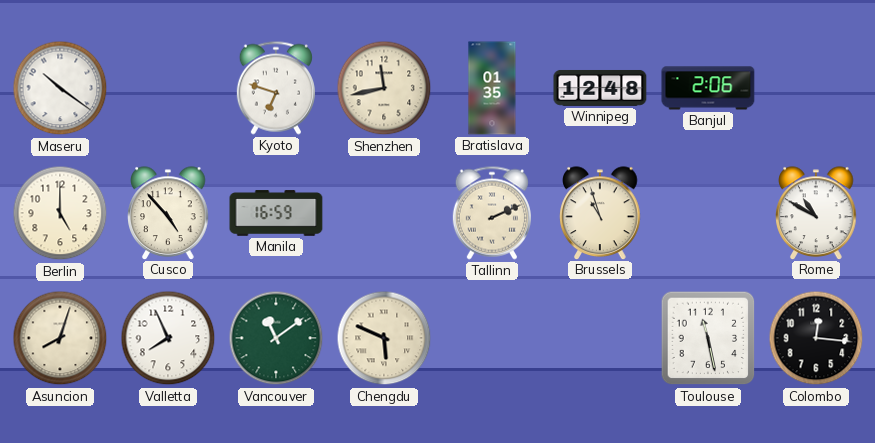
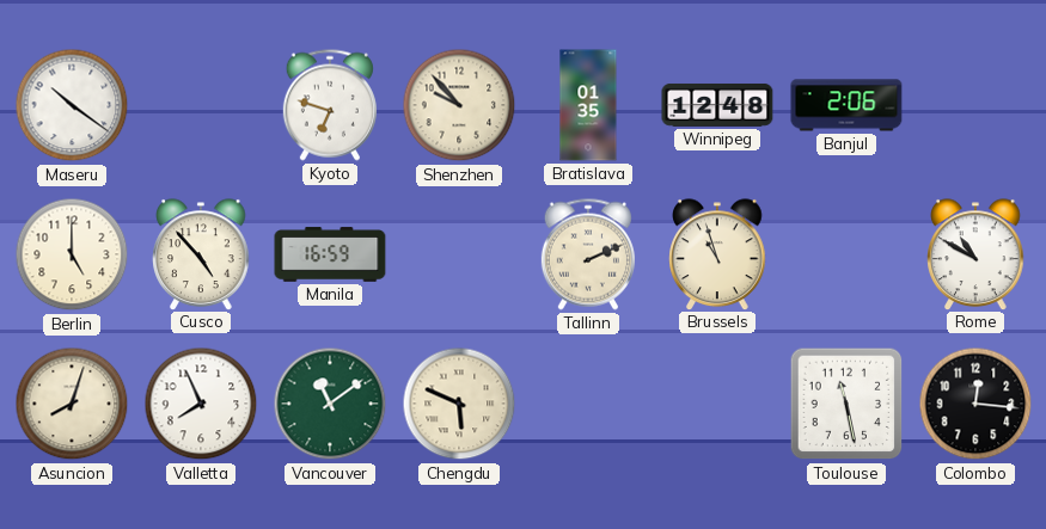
Shenzhen: 11:43 -> 9:53
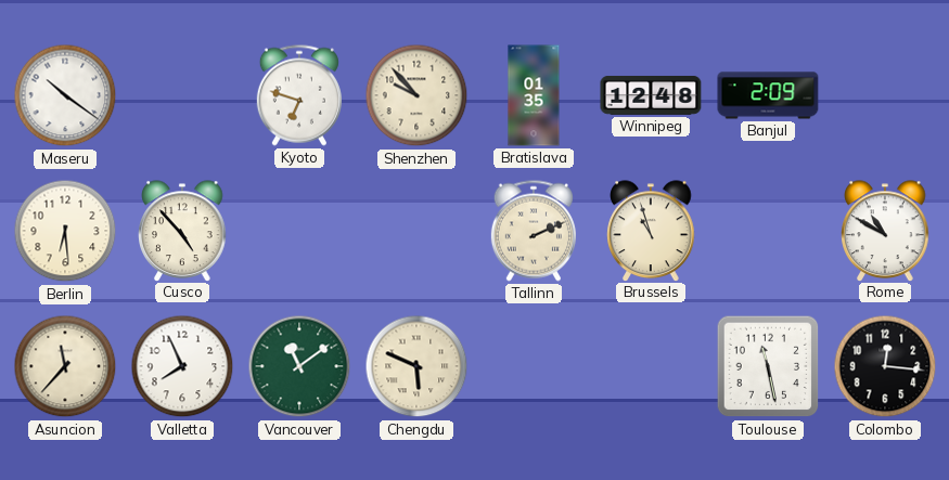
Banjul: 2:06 -> 2:09
Berlin: 5:00 -> 6:29
Manila: 16:59 -> none
Asuncion: 8:03 -> 11:37
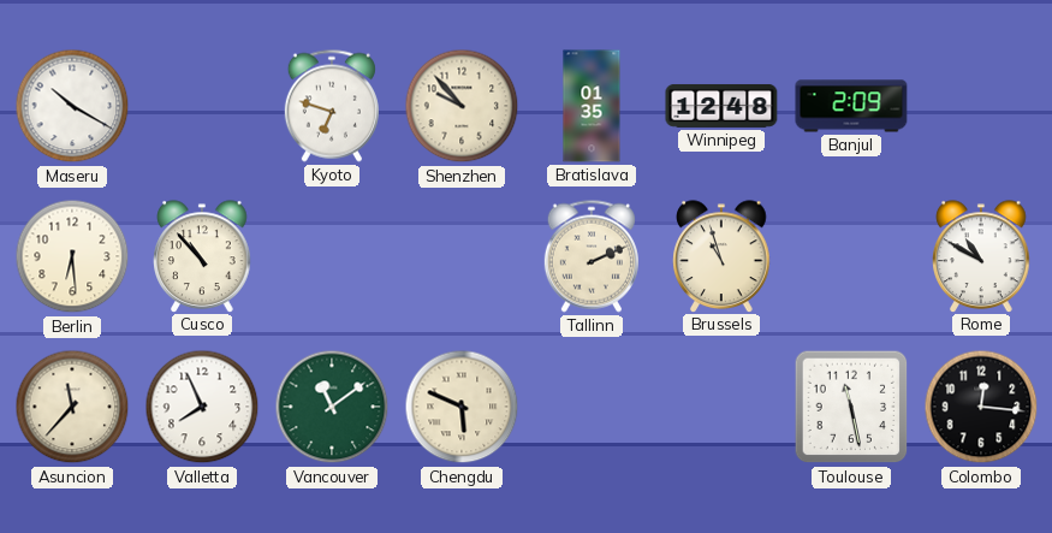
Maseru: 10:21 -> 10:20
Cusco: 4:53 -> 10:53
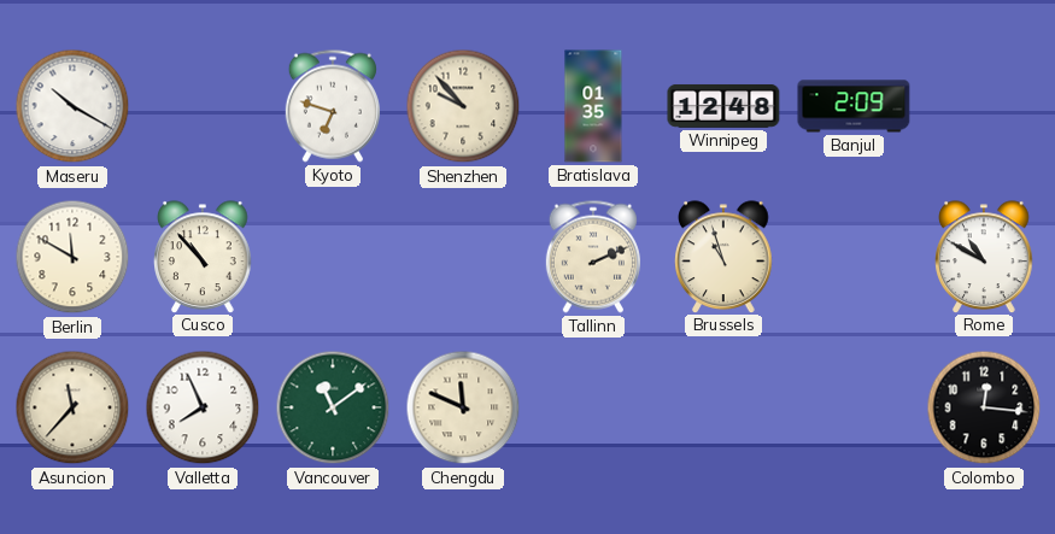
Berlin: 6:29 -> 11:50
Chengdu: 5:49 -> 11:49
Toulouse: 11:28 -> none
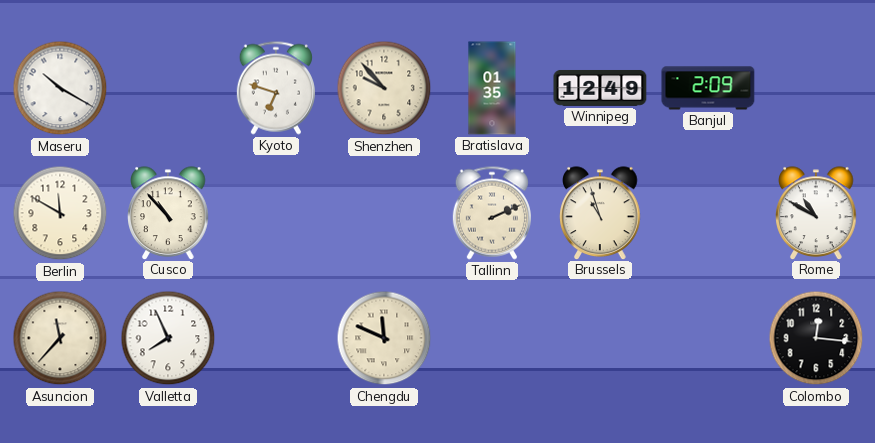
Winnipeg: 12:48 -> 12:49
Vancouver: 11:09 -> none
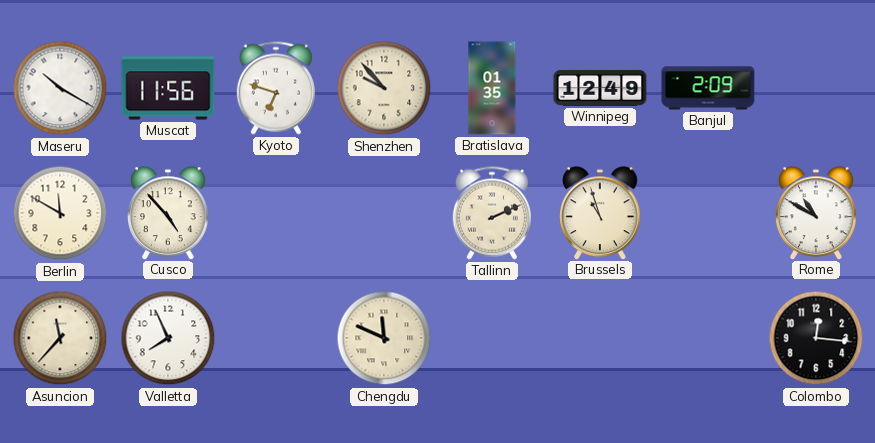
Muscat: none -> 11:56
Cusco: 10:53 -> 4:53
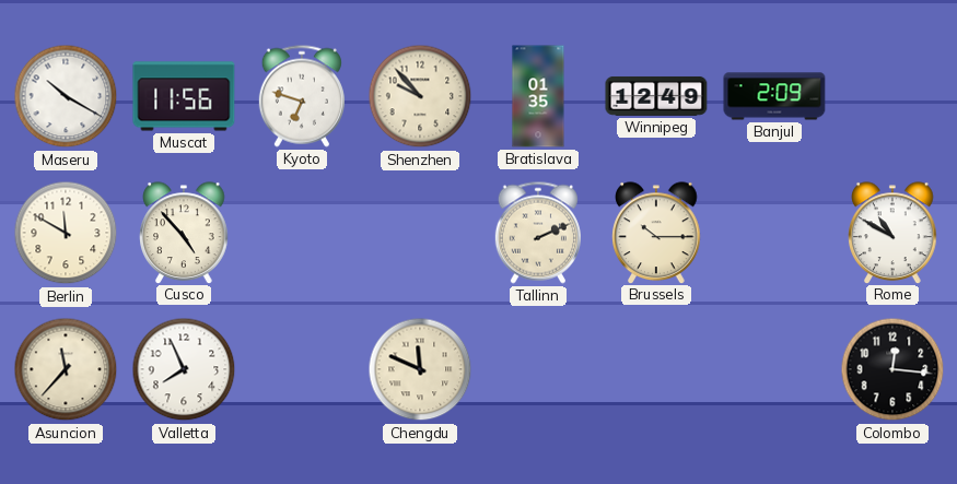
Brussels: 10:57 -> 10:15
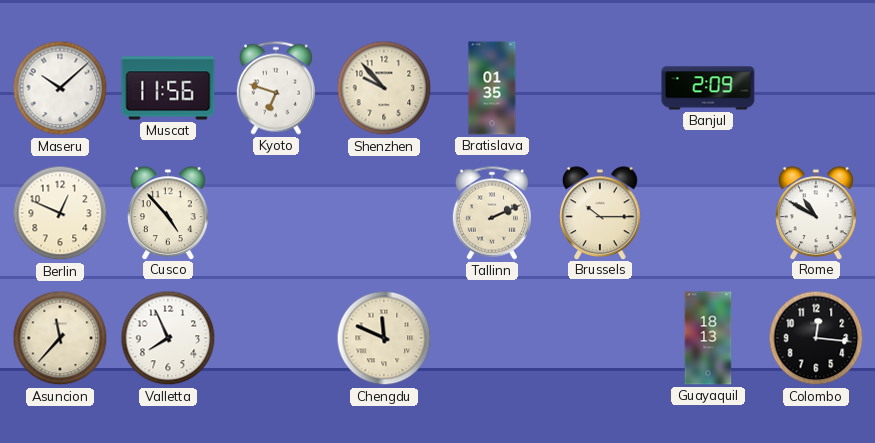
Maseru: 10:20 -> 10:08
Winnipeg: 12:49 -> none
Berlin: 11:50 -> 12:49
Guayaquil: none -> 18:13
